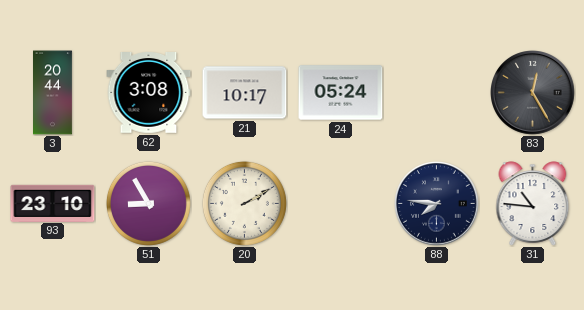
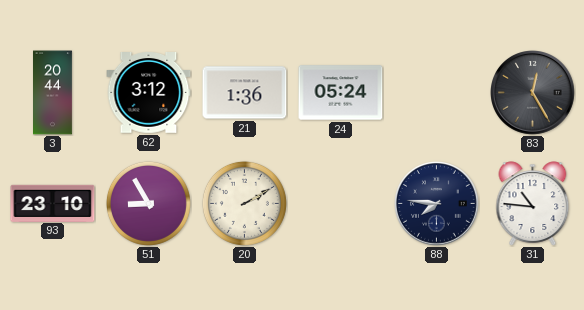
62: 3:08 -> 3:12
21: 10:17 -> 1:36
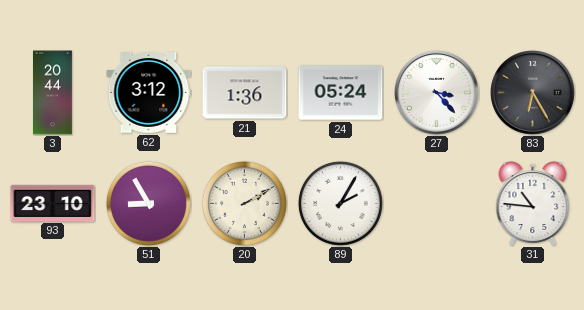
27: none -> 3:23
83: 12:25 -> 6:25
89: none -> 2:05
88: 7:46 -> none
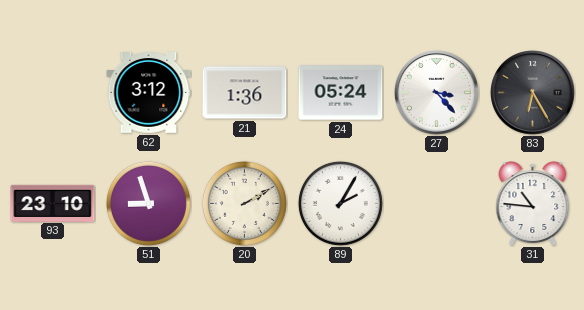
3: 20:44 -> none
51: 8:55 -> 8:57
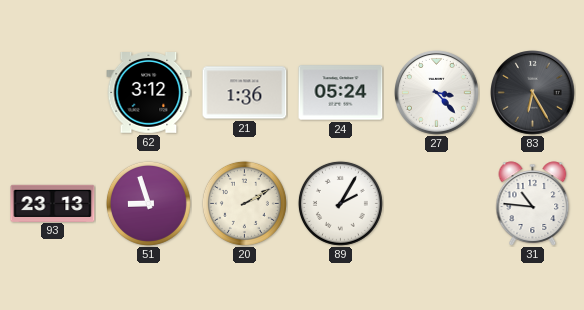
93: 23:10 -> 23:13
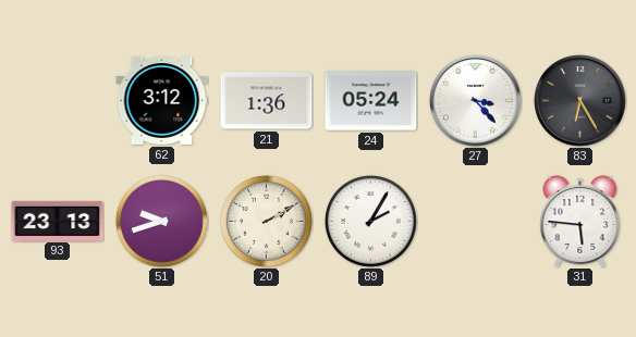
51: 8:57 -> 9:42
31: 10:46 -> 5:46
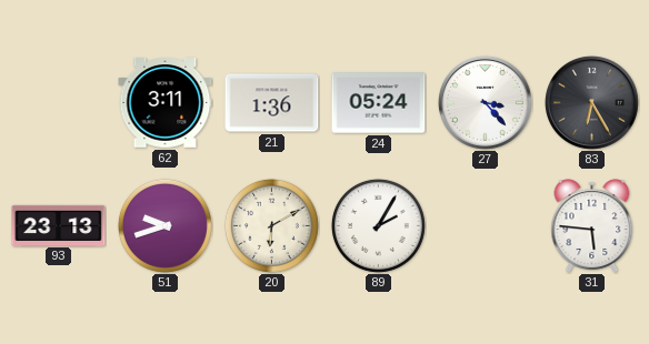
62: 3:12 -> 3:11
20: 2:10 -> 6:10
